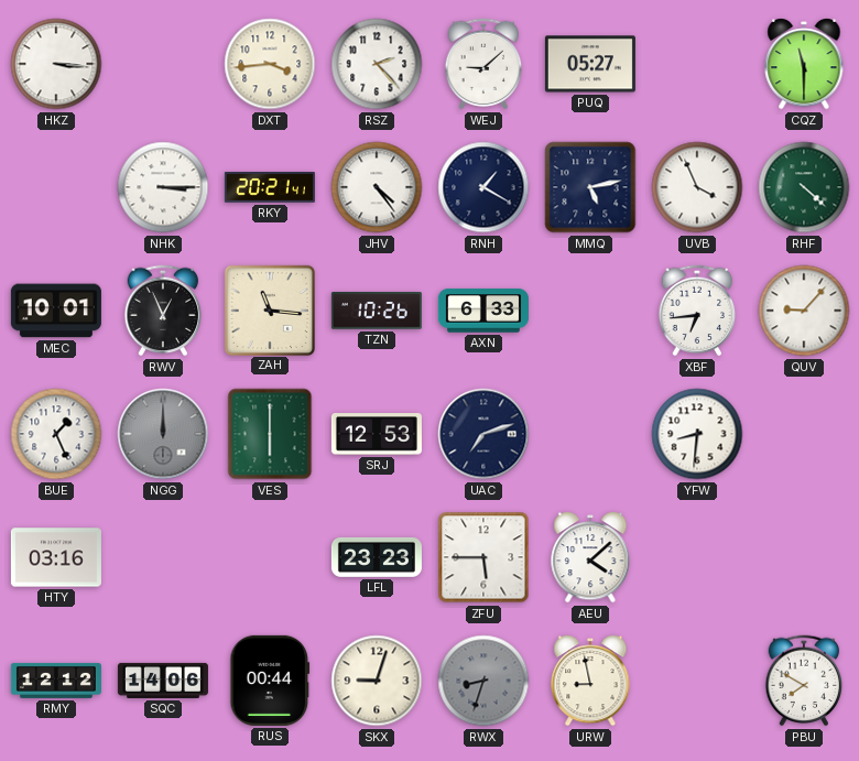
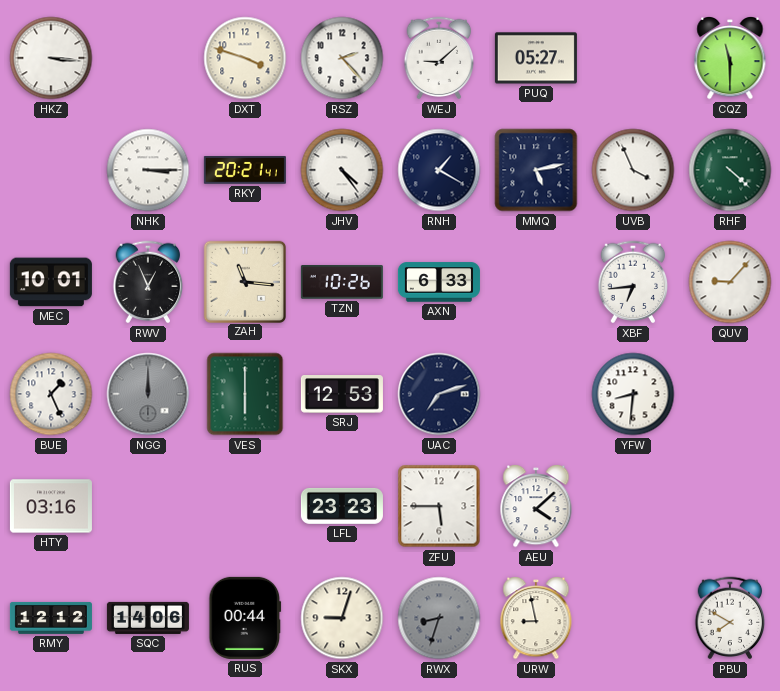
DXT: 3:44 -> 3:48
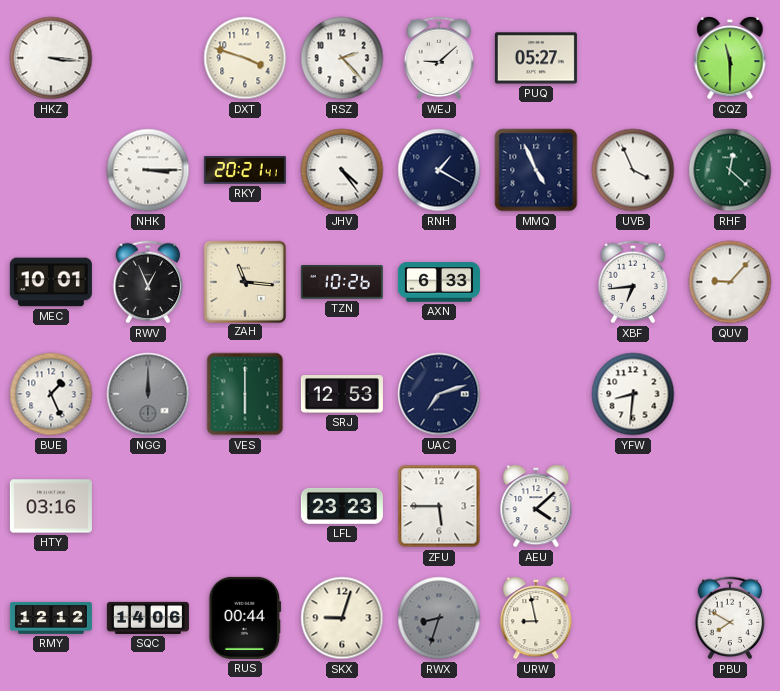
MMQ: 5:13 -> 4:56
RHF: 4:22 -> 12:22
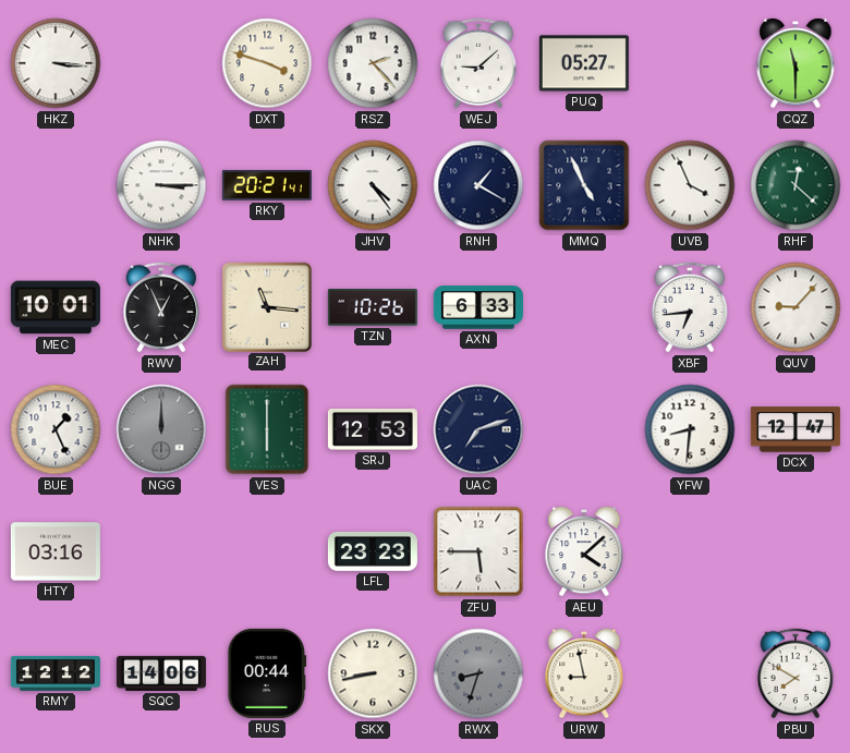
DCX: none -> 12:47
SKX: 9:03 -> 8:43
